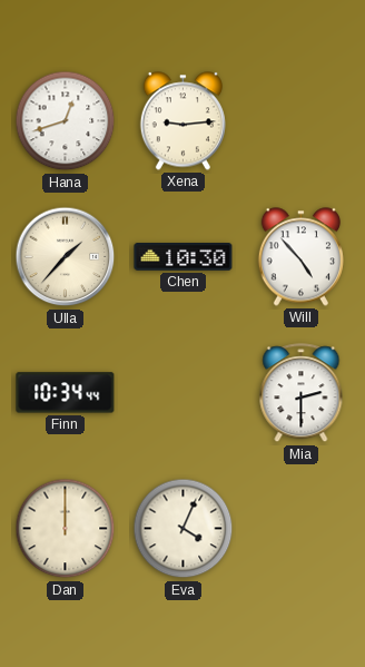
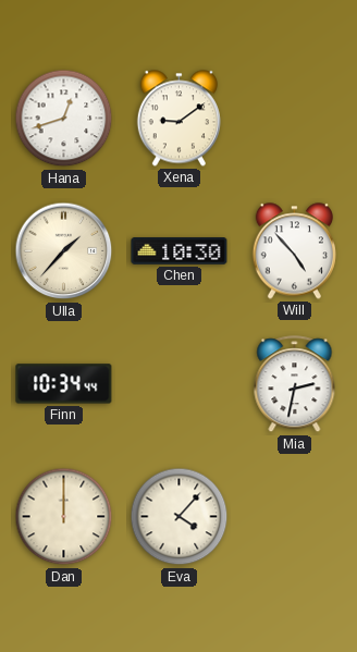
Xena: 9:14 -> 9:09
Mia: 2:30 -> 2:32
Eva: 4:04 -> 4:07
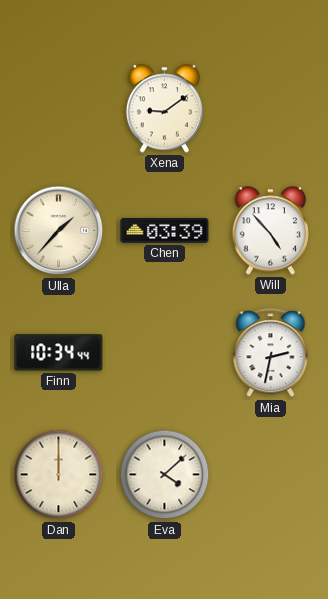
Hana: 12:42 -> none
Chen: 10:30 -> 03:39
Eva: 4:07 -> 4:08
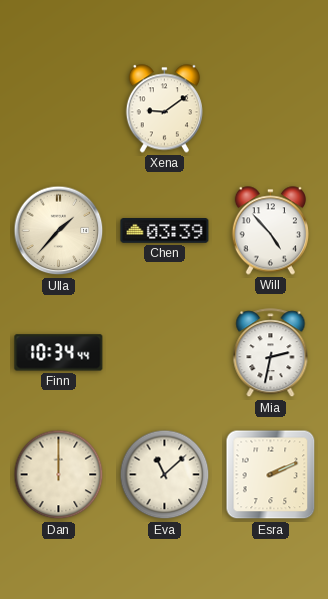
Eva: 4:08 -> 11:08
Esra: none -> 2:11
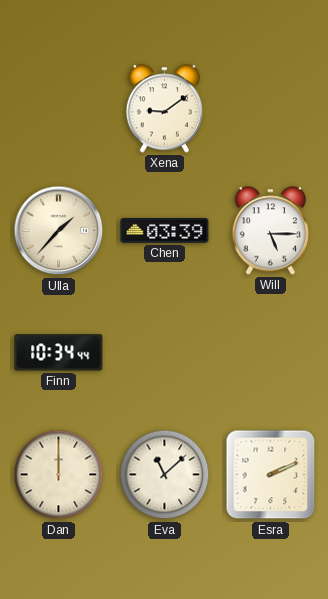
Will: 4:53 -> 5:15
Mia: 2:32 -> none
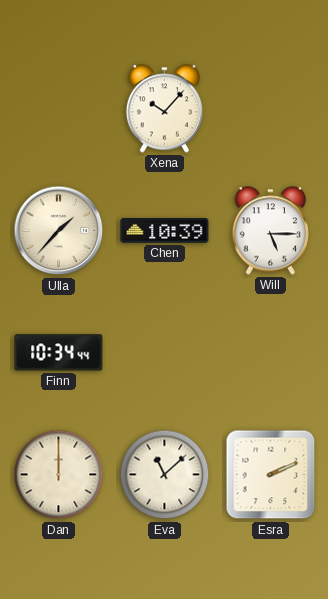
Xena: 9:09 -> 10:07
Chen: 03:39 -> 10:39
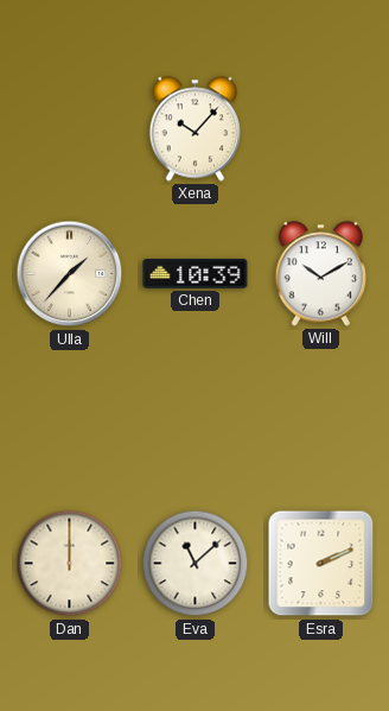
Will: 5:15 -> 10:10
Finn: 10:34 -> none
